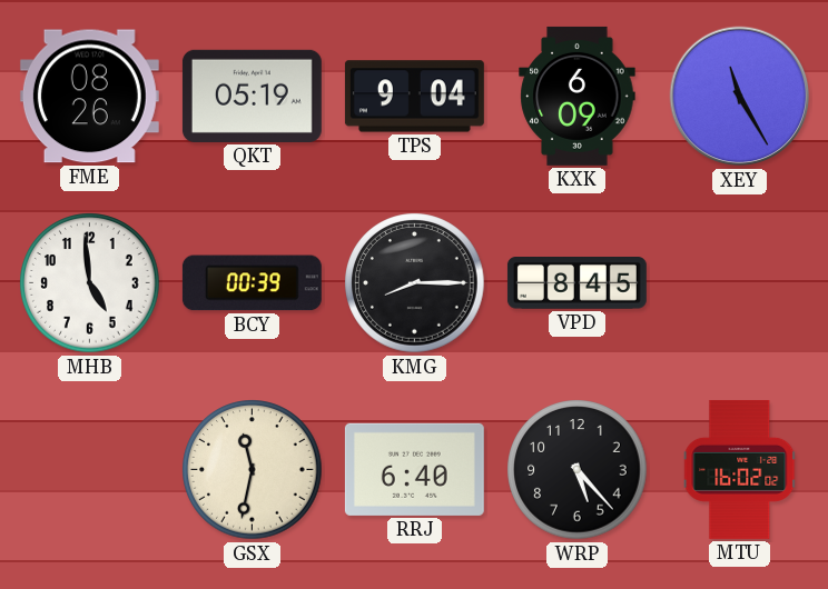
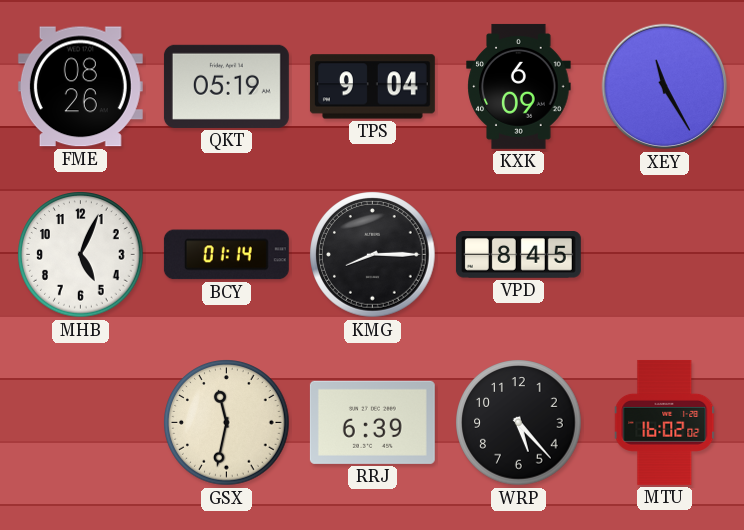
MHB: 4:59 -> 5:04
BCY: 00:39 -> 01:14
RRJ: 6:40 -> 6:39
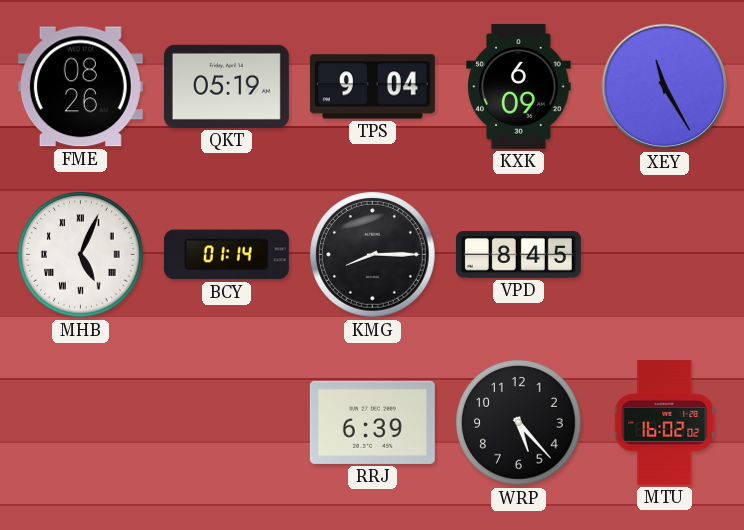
MHB numerals: Arabic -> Roman
GSX: 11:32 -> none
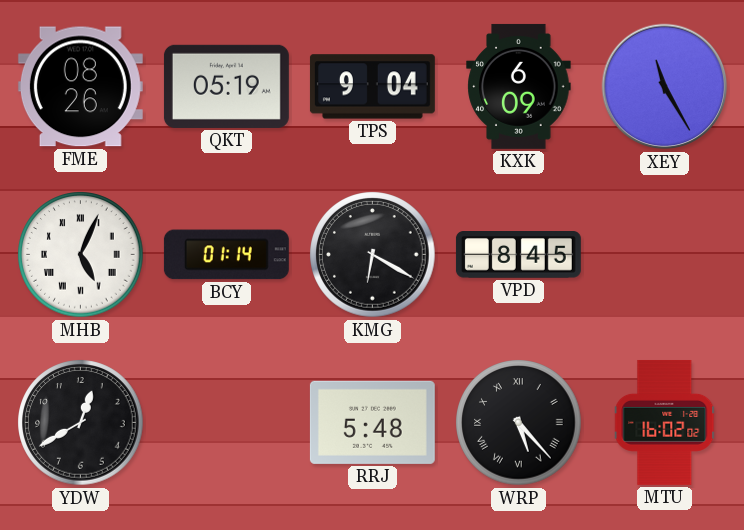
KMG: 8:15 -> 6:20
YDW: none -> 12:40
RRJ: 6:39 -> 5:48
WRP numerals: Arabic -> Roman
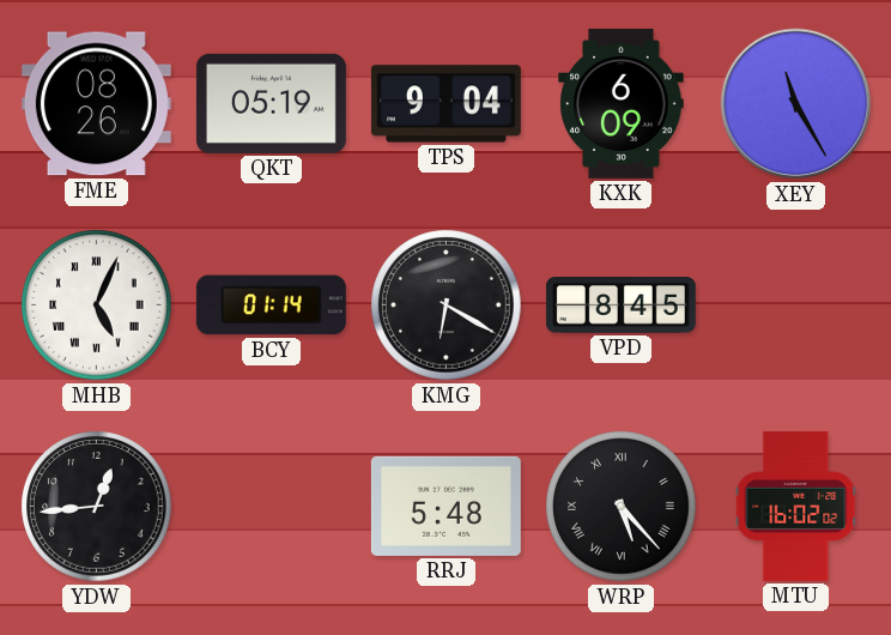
YDW: 12:40 -> 12:44
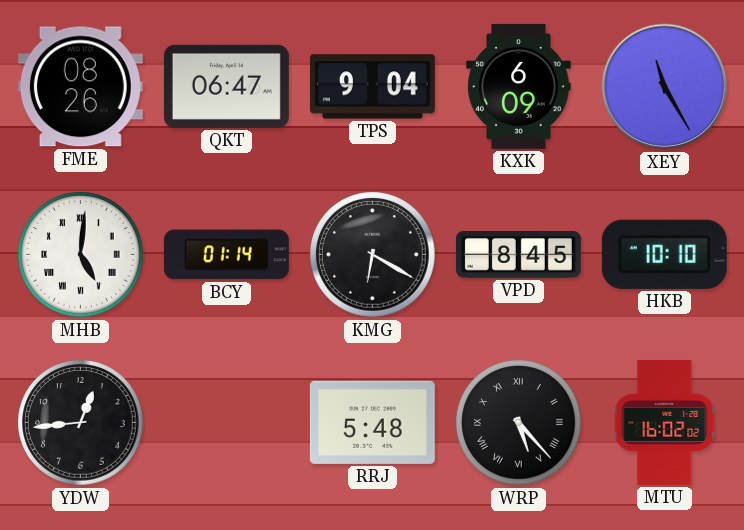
QKT: 05:19 -> 06:47
MHB: 5:04 -> 5:01
HKB: none -> 10:10
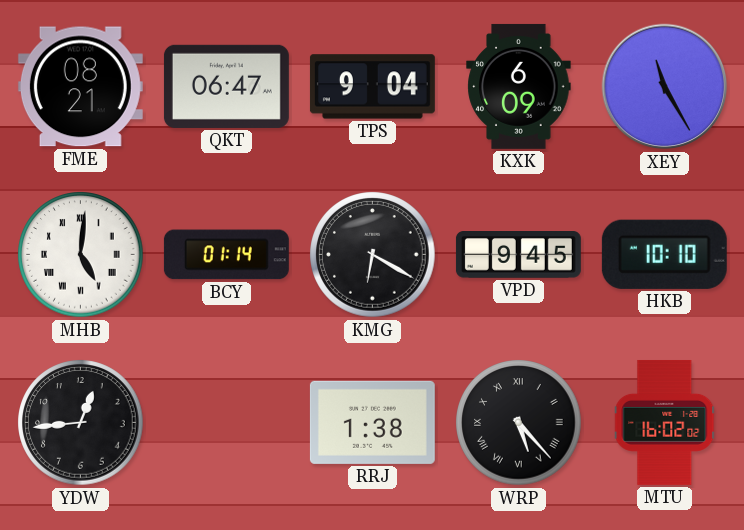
FME: 08:26 -> 08:21
VPD: 8:45 -> 9:45
RRJ: 5:48 -> 1:38
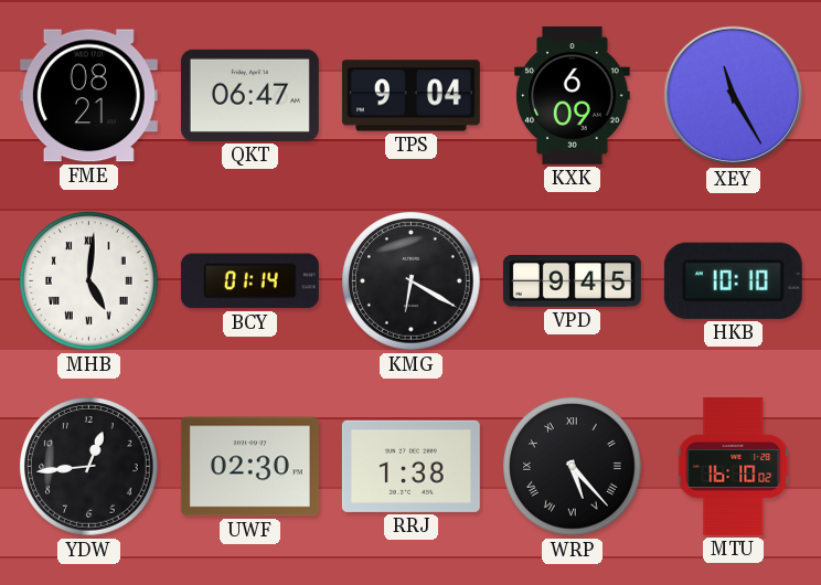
UWF: none -> 02:30
MTU: 16:02 -> 16:10
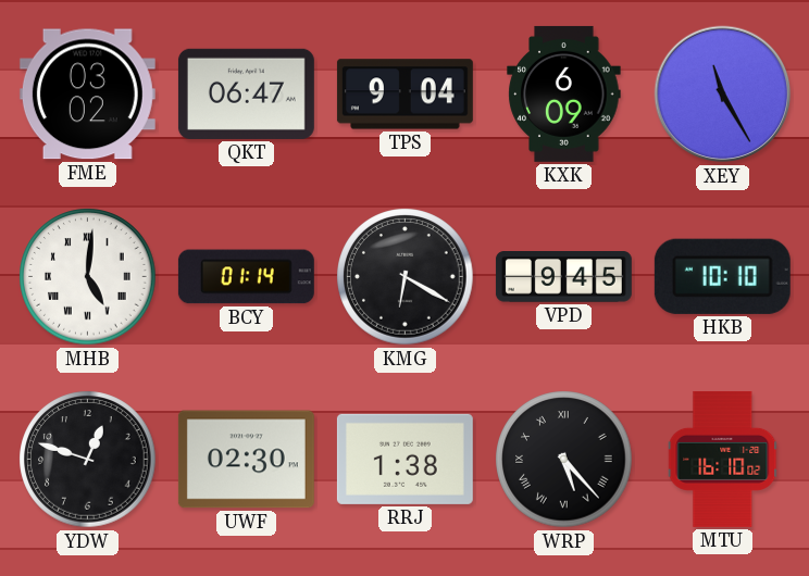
FME: 08:21 -> 03:02
YDW: 12:44 -> 12:48
